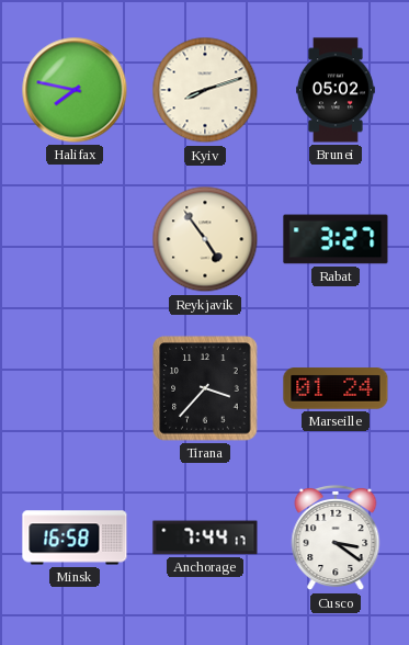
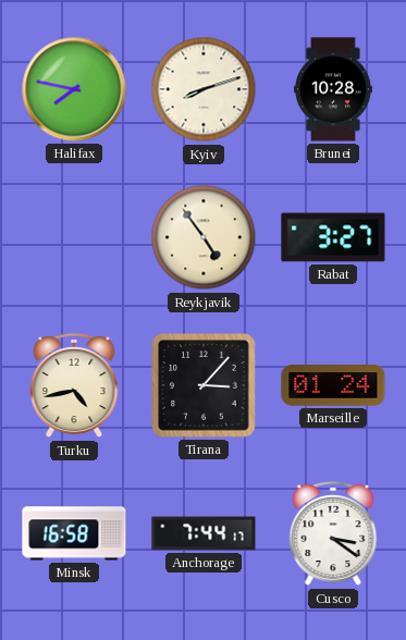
Brunei: 05:02 -> 10:28
Turku: none -> 4:43
Tirana: 3:37 -> 3:07
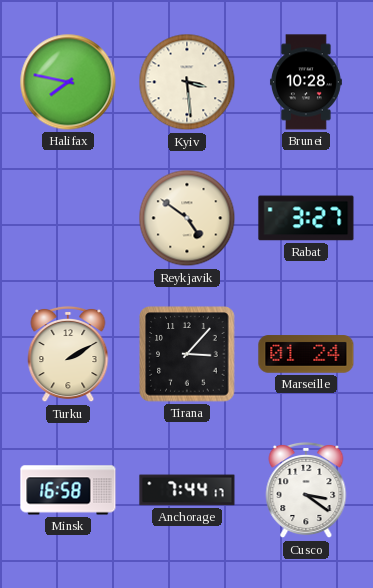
Kyiv: 8:12 -> 3:29
Reykjavik: 4:54 -> 4:51
Turku: 4:43 -> 2:10
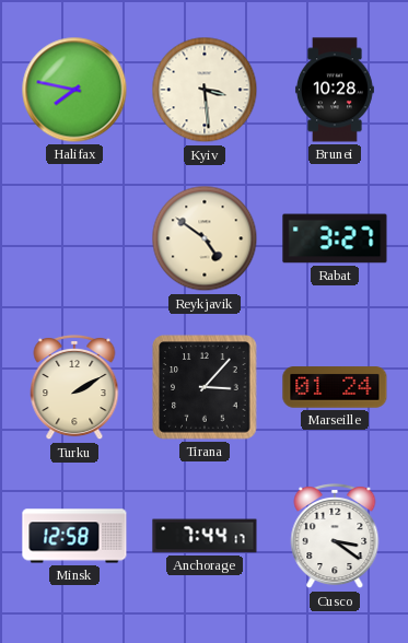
Minsk: 16:58 -> 12:58
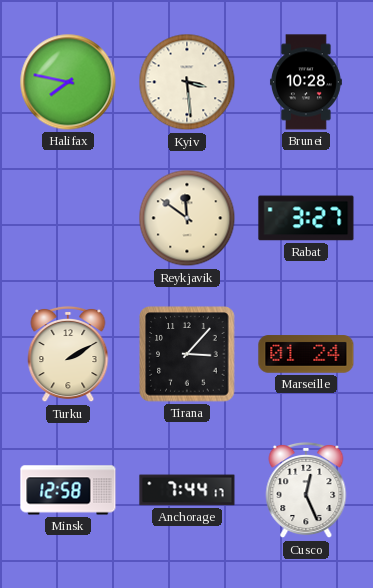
Reykjavik: 4:51 -> 11:51
Cusco: 3:21 -> 12:26
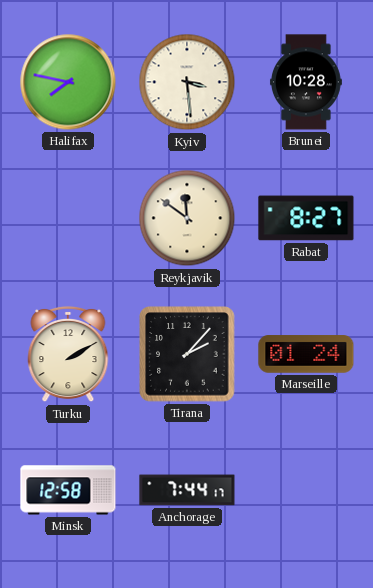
Rabat: 3:27 -> 8:27
Tirana: 3:07 -> 2:07
Cusco: 12:26 -> none
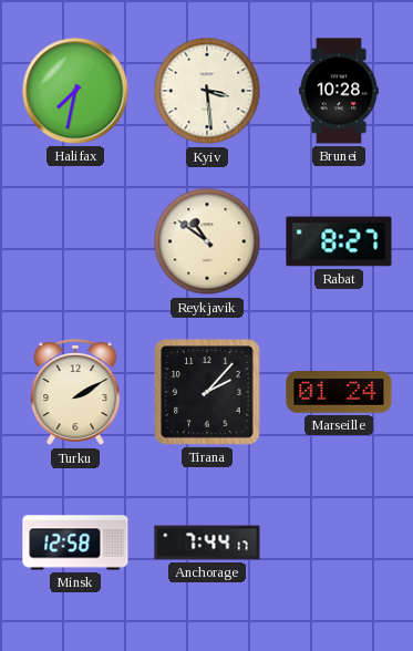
Halifax: 7:47 -> 7:32
Reykjavik: 11:51 -> 10:51
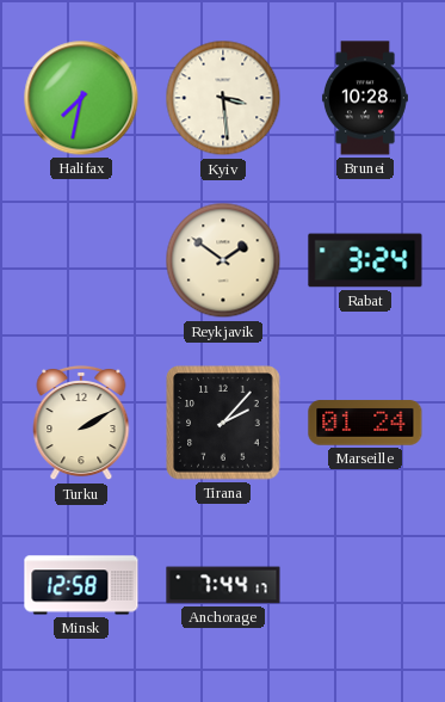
Reykjavik: 10:51 -> 1:51
Rabat: 8:27 -> 3:24
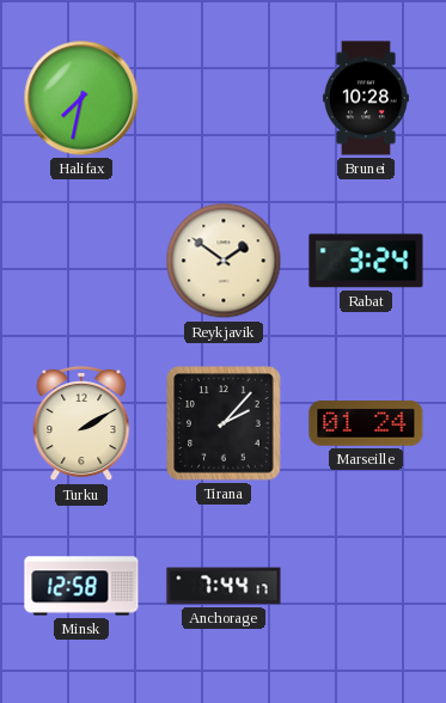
Kyiv: 3:29 -> none
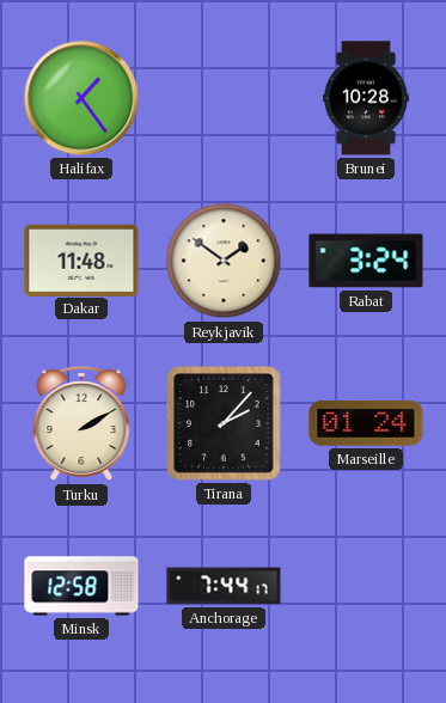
Halifax: 7:32 -> 1:24
Dakar: none -> 11:48
